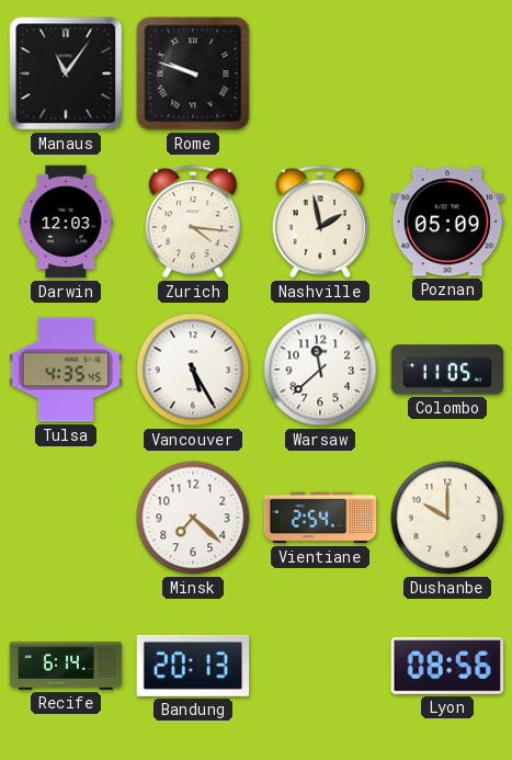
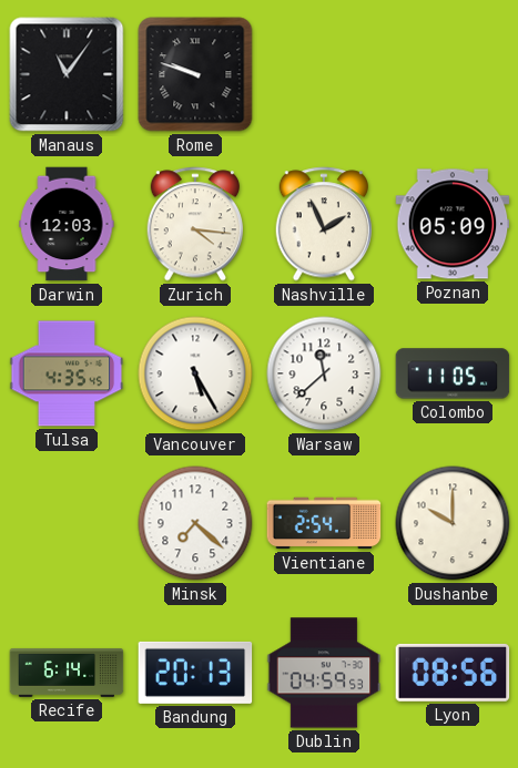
Nashville: 1:58 -> 1:56
Dublin: none -> 04:59
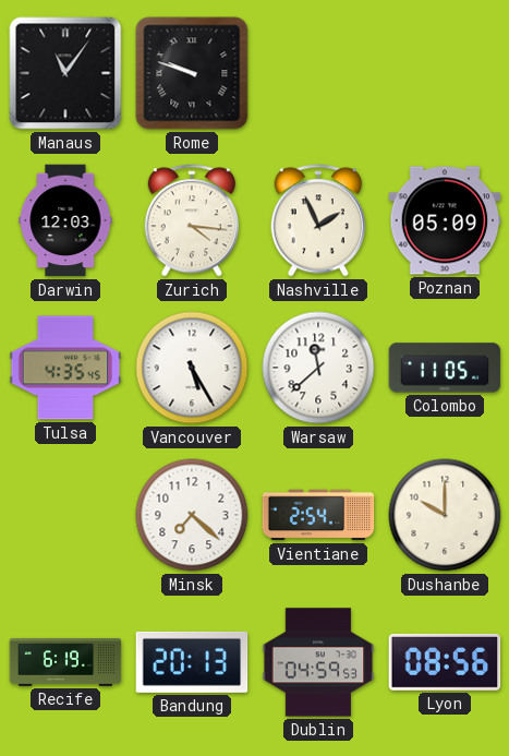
Recife: 6:14 -> 6:19
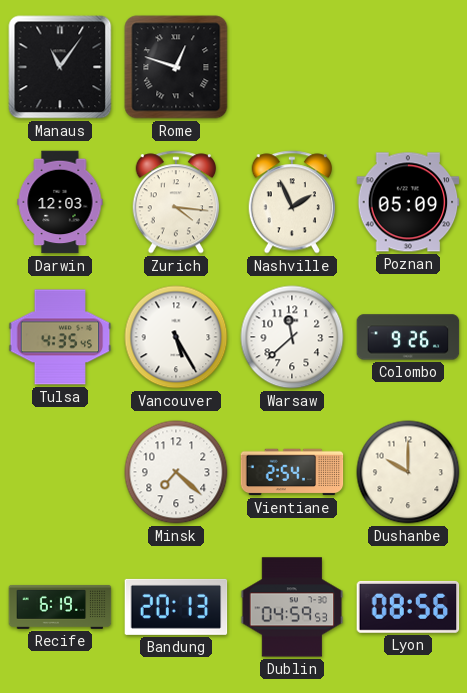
Rome: 9:48 -> 12:48
Colombo: 11:05 -> 9:26
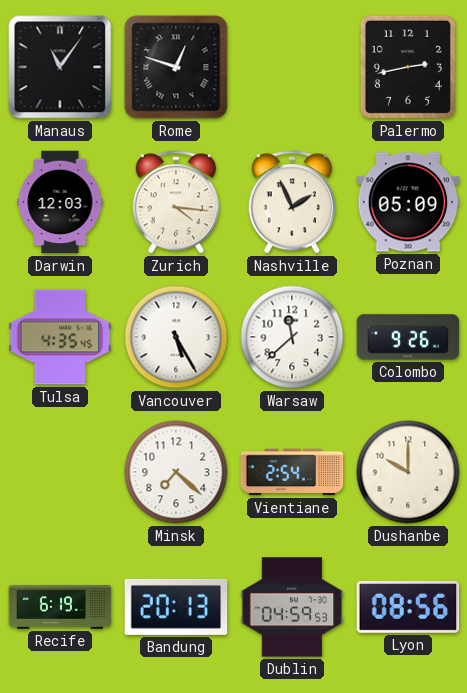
Palermo: none -> 2:43
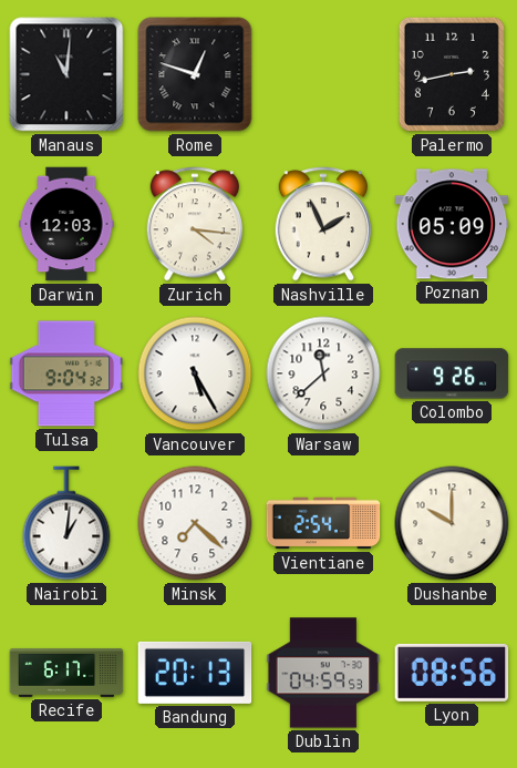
Manaus: 11:06 -> 11:01
Tulsa: 4:35 -> 9:04
Nairobi: none -> 1:01
Recife: 6:19 -> 6:17
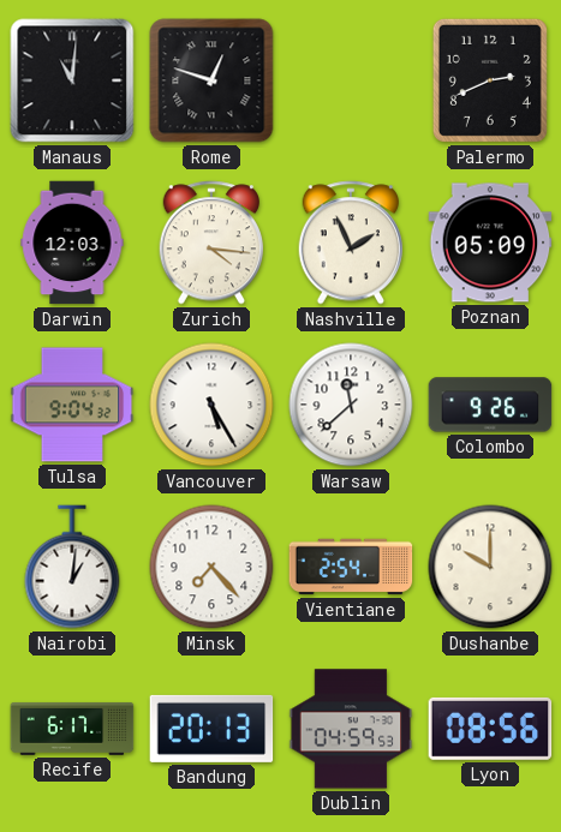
Palermo: 2:43 -> 2:41
Minsk: 7:22 -> 7:23
